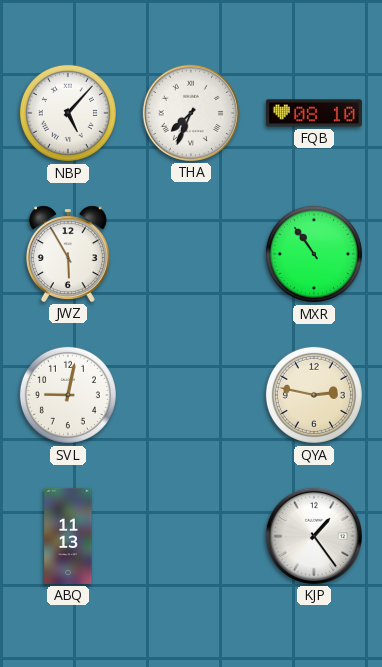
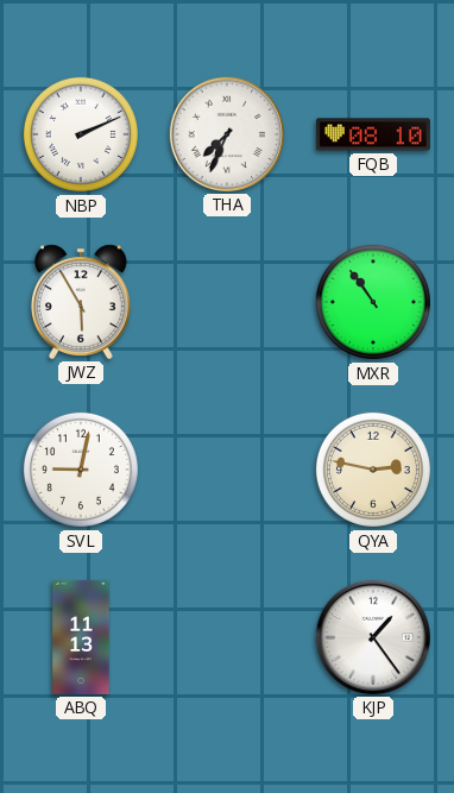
NBP: 5:07 -> 2:11
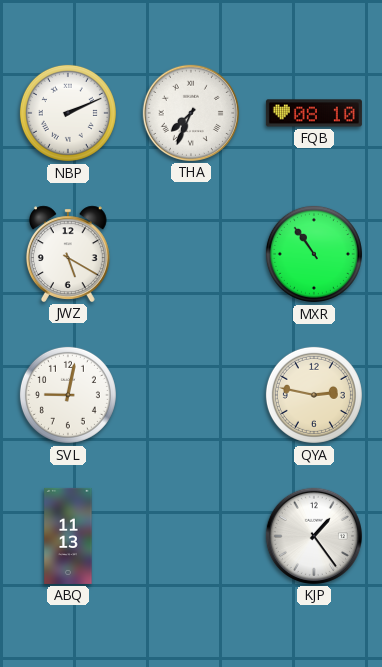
JWZ: 5:55 -> 5:20
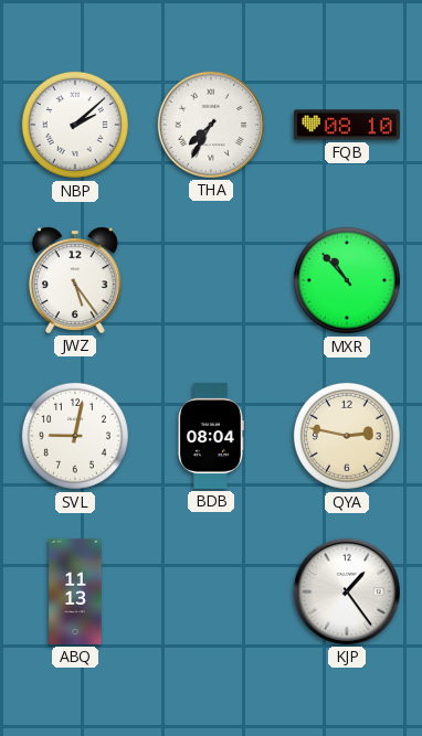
NBP: 2:11 -> 2:08
THA: 7:34 -> 7:35
JWZ: 5:20 -> 5:24
MXR: 10:54 -> 10:53
BDB: none -> 08:04
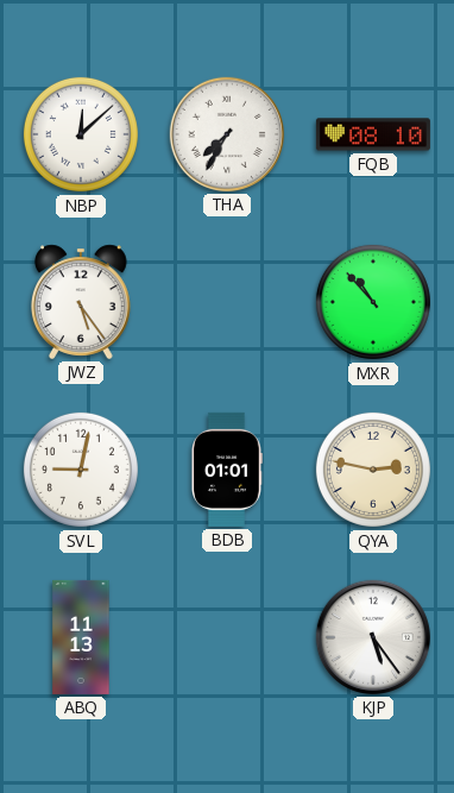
NBP: 2:08 -> 12:08
BDB: 08:04 -> 01:01
KJP: 1:24 -> 5:24
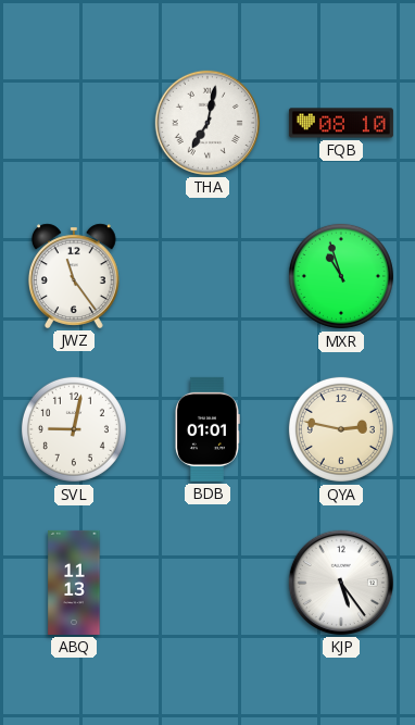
NBP: 12:08 -> none
THA: 7:35 -> 7:02
JWZ: 5:24 -> 11:24
MXR: 10:53 -> 10:57
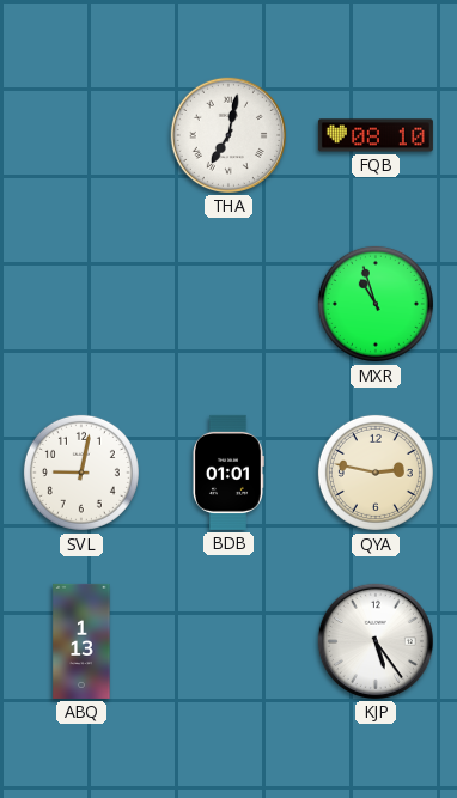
JWZ: 11:24 -> none
ABQ: 11:13 -> 1:13
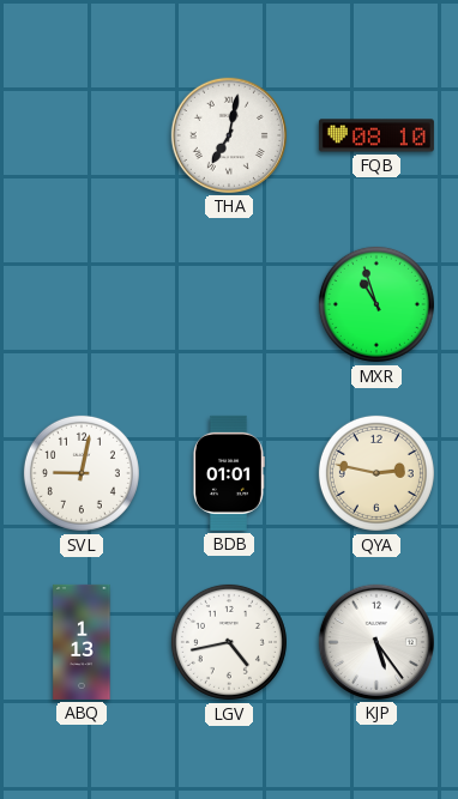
LGV: none -> 4:43
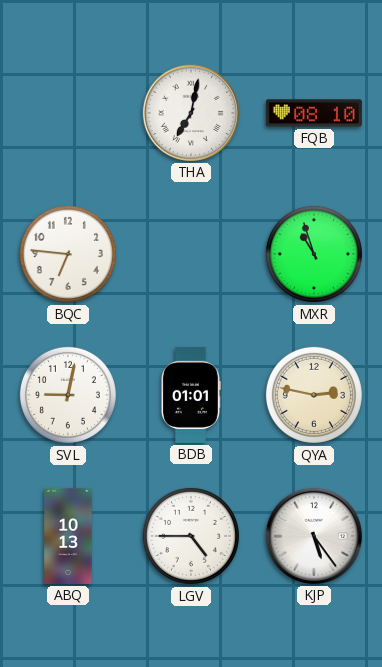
BQC: none -> 6:46
ABQ: 1:13 -> 10:13
LGV: 4:43 -> 4:45
